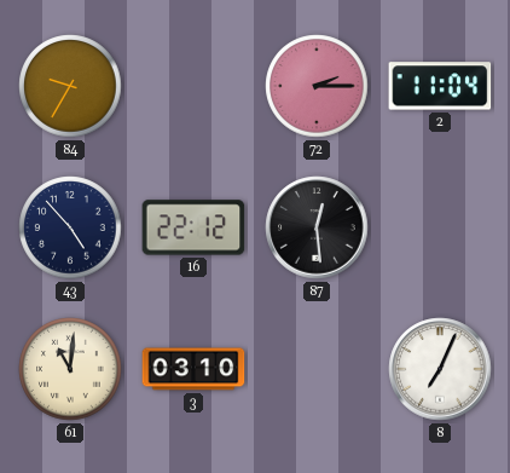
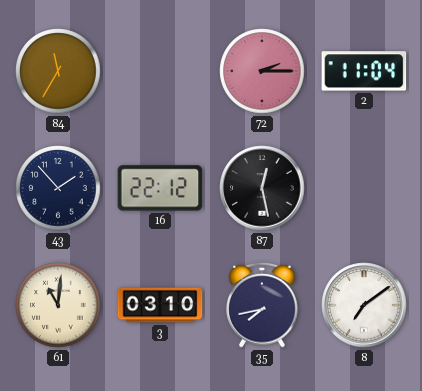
84: 9:35 -> 11:35
43: 4:53 -> 1:53
87: 12:29 -> 12:28
35: none -> 7:43
8: 7:04 -> 7:09
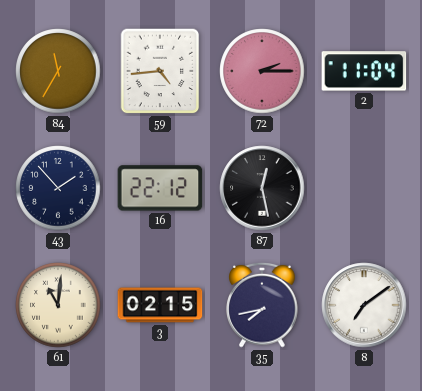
59: none -> 4:44
3: 03:10 -> 02:15
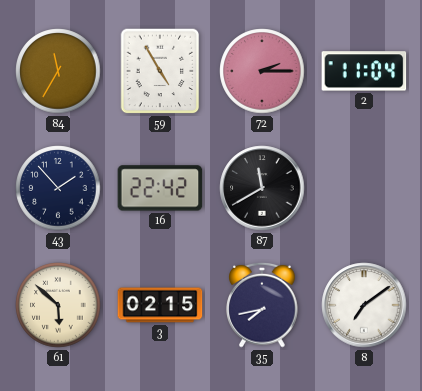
59: 4:44 -> 4:55
16: 22:12 -> 22:42
87: 12:28 -> 11:40
61: 11:01 -> 5:52
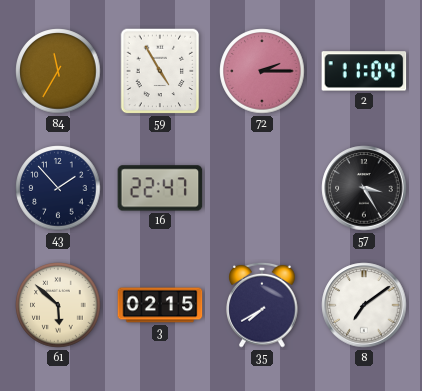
16: 22:42 -> 22:47
87: 11:40 -> none
57: none -> 3:25
35: 7:43 -> 7:40
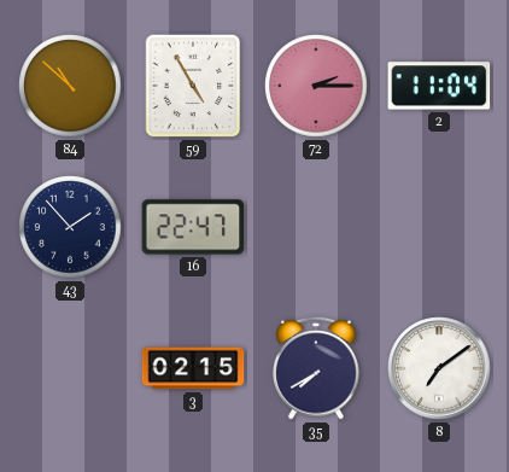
84: 11:35 -> 10:52
57: 3:25 -> none
61: 5:52 -> none
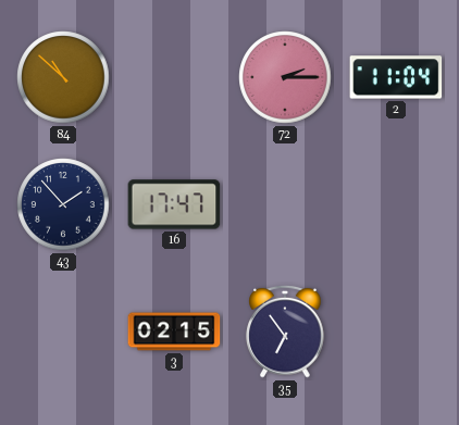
59: 4:55 -> none
16: 22:47 -> 17:47
35: 7:40 -> 6:54
8: 7:09 -> none
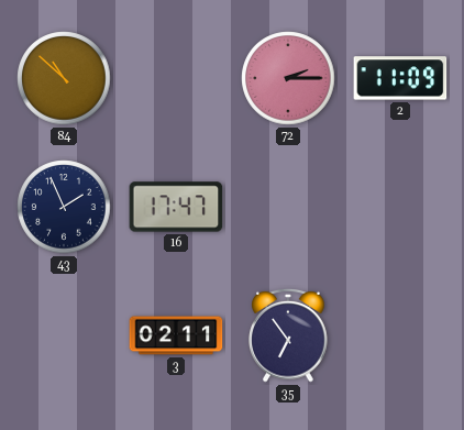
2: 11:04 -> 11:09
43: 1:53 -> 1:56
3: 02:15 -> 02:11
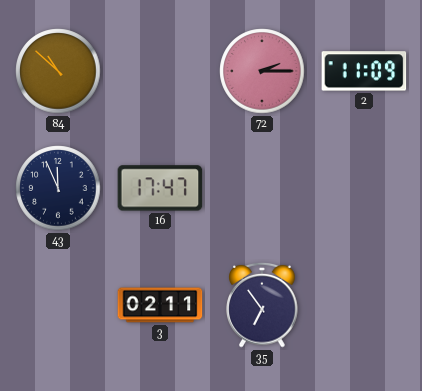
43: 1:56 -> 11:56
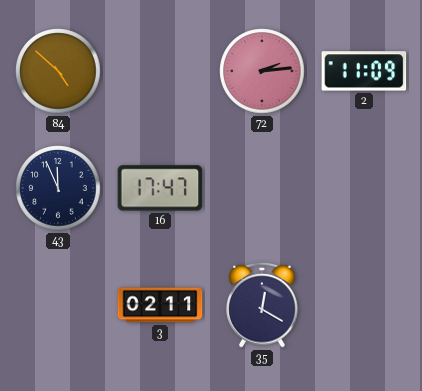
84: 10:52 -> 4:52
72: 2:15 -> 2:14
35: 6:54 -> 12:20
